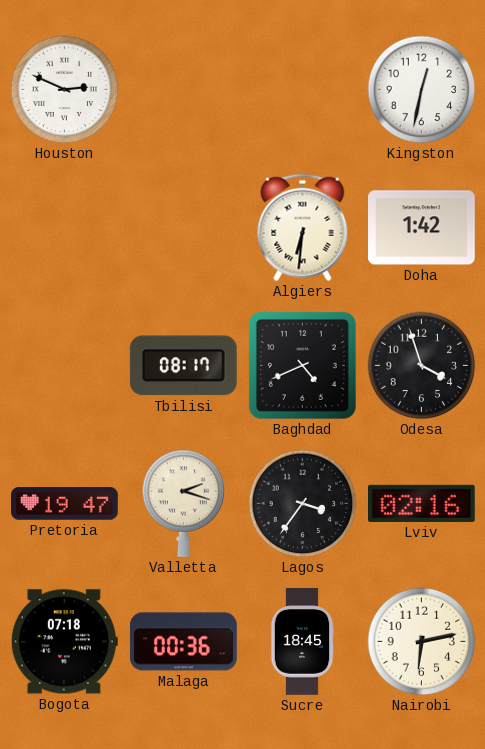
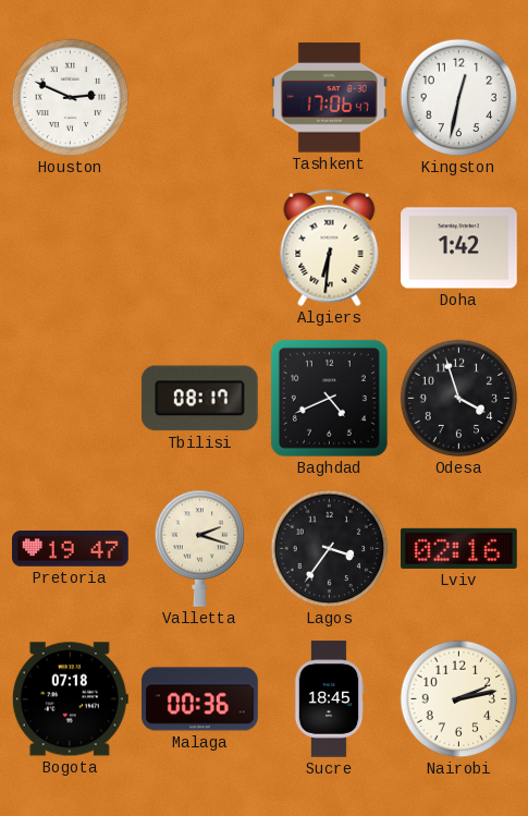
Tashkent: none -> 17:06
Nairobi: 6:13 -> 2:13
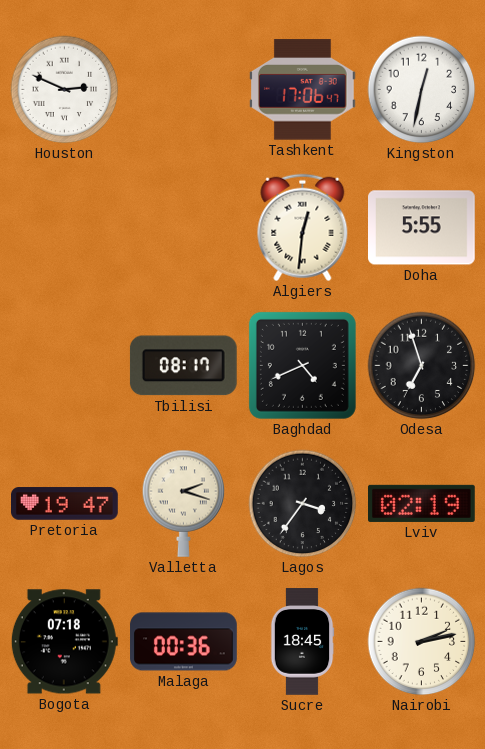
Algiers: 6:31 -> 12:31
Doha: 1:42 -> 5:55
Odesa: 3:57 -> 6:57
Lviv: 02:16 -> 02:19
